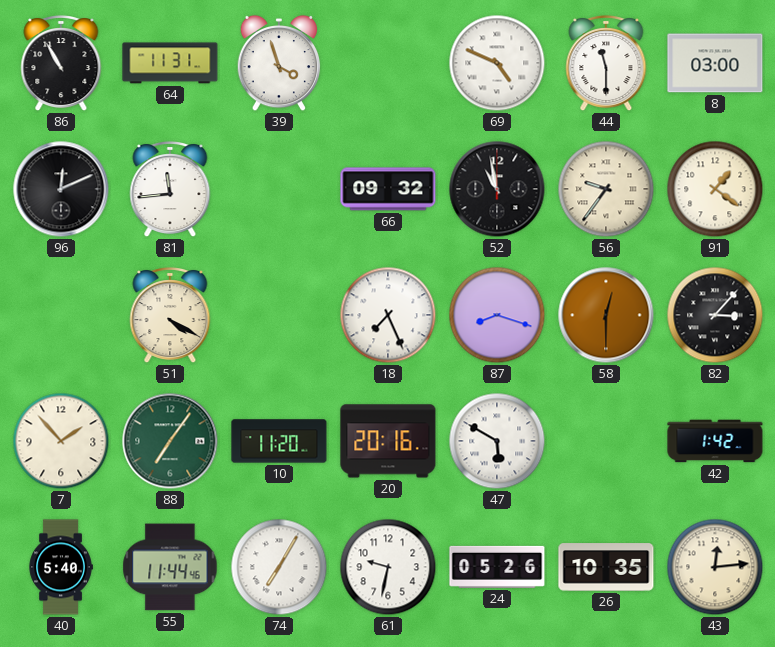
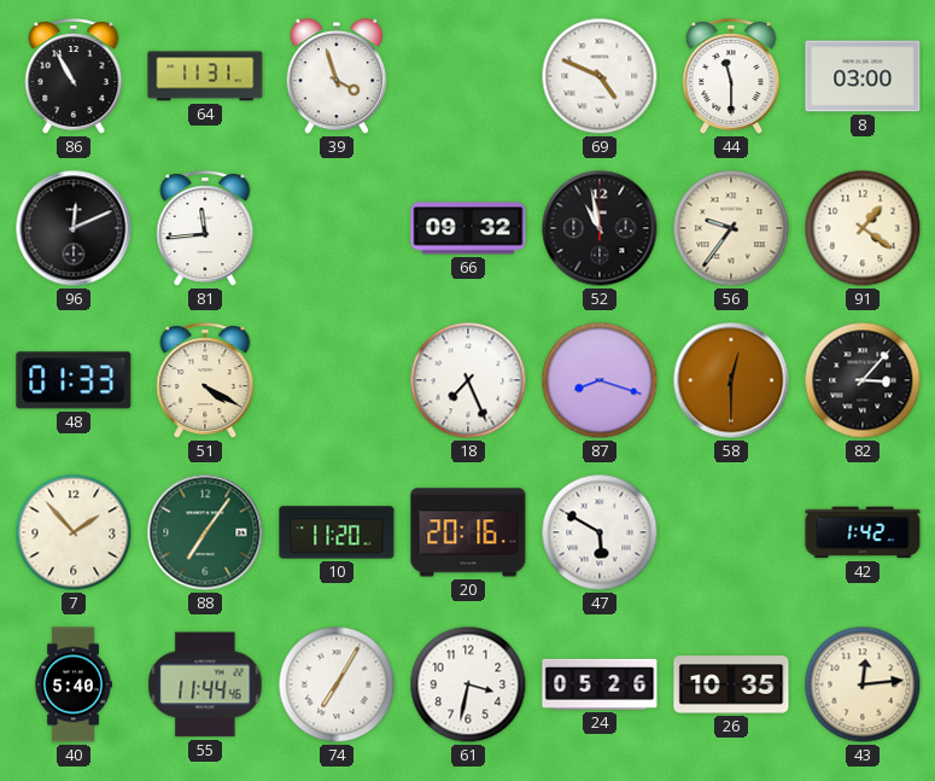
48: none -> 01:33
61: 9:32 -> 3:32
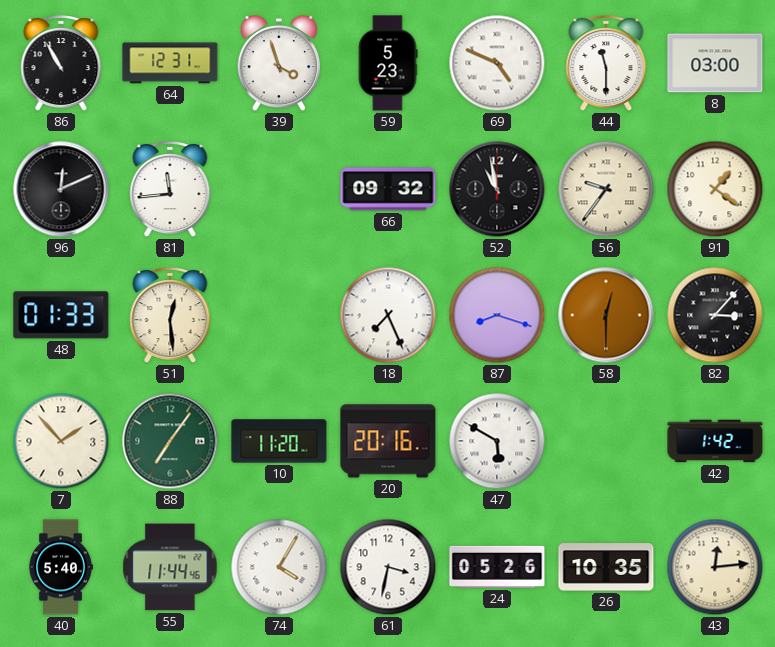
64: 11:31 -> 12:31
59: none -> 5:23
51: 4:20 -> 12:29
74: 7:05 -> 4:05
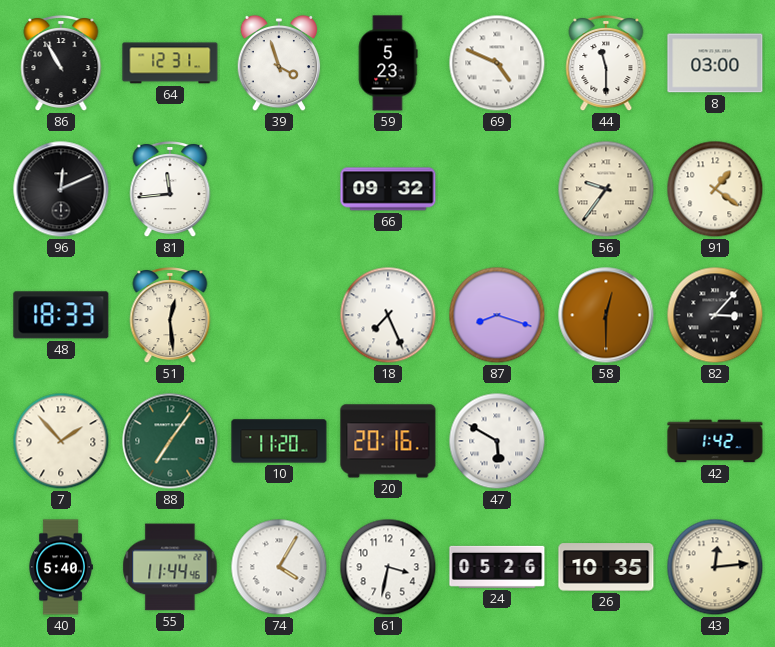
52: 10:58 -> none
48: 01:33 -> 18:33
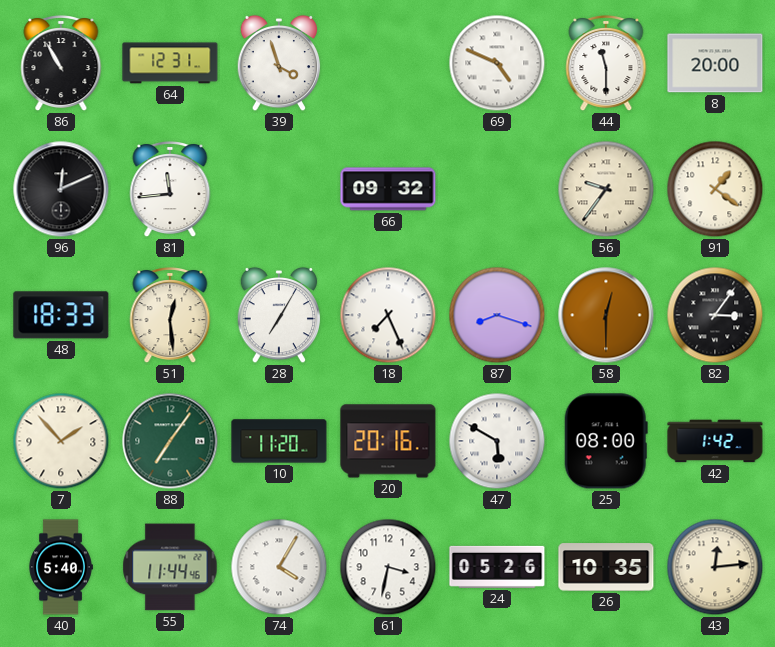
59: 5:23 -> none
8: 03:00 -> 20:00
28: none -> 7:05
82: 3:07 -> 3:06
25: none -> 08:00
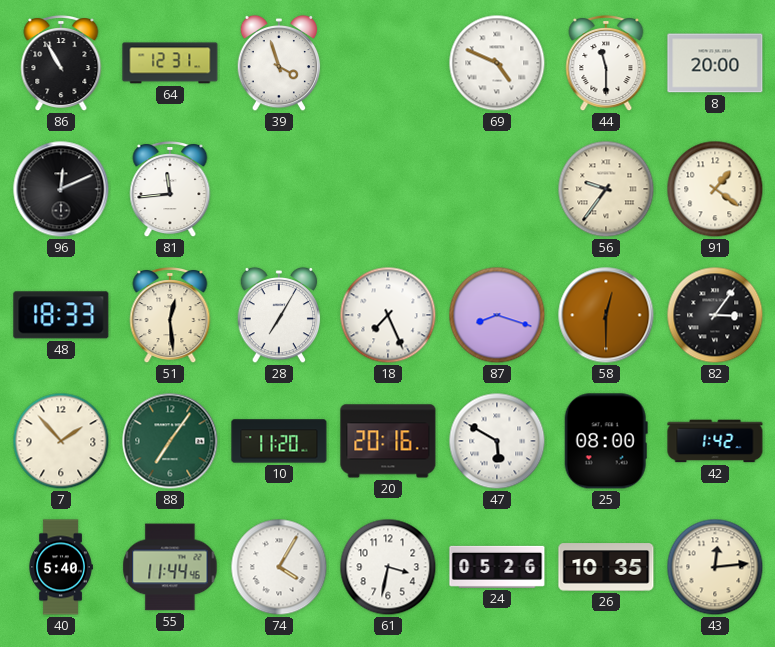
66: 09:32 -> none
